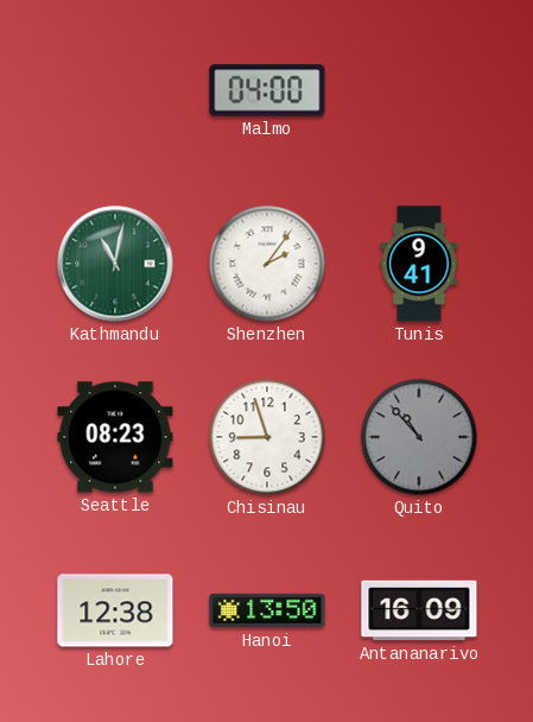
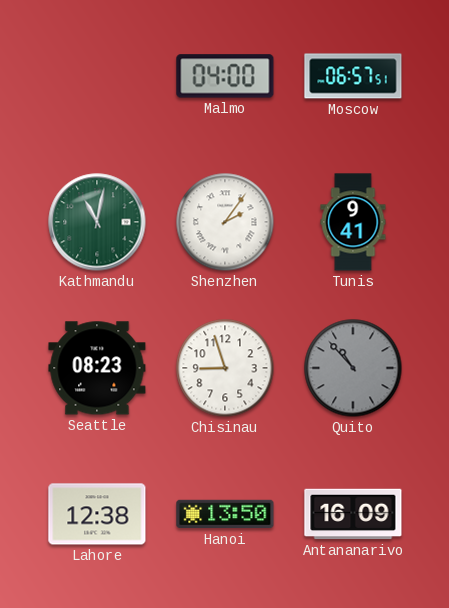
Moscow: none -> 06:57
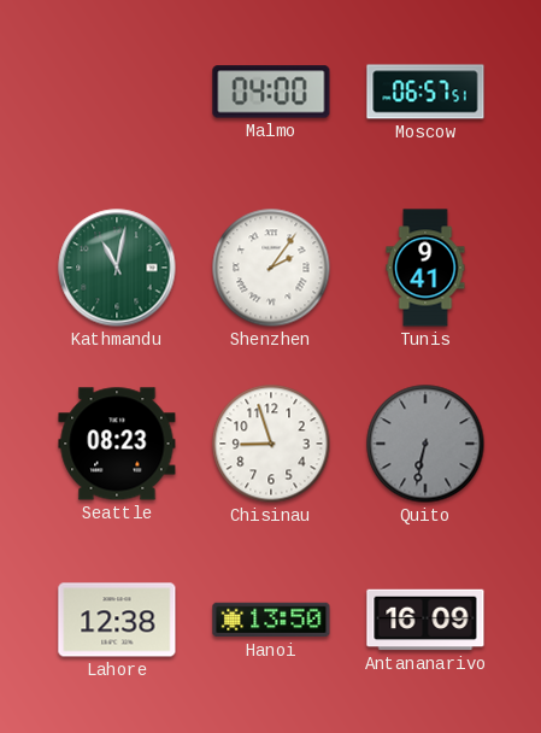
Quito: 10:53 -> 6:32
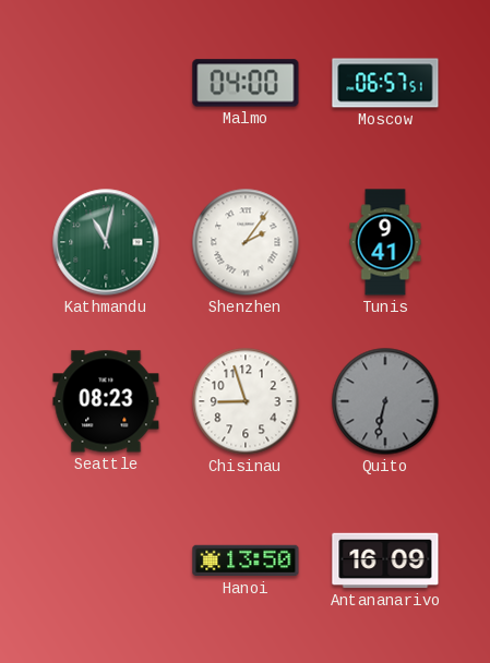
Lahore: 12:38 -> none
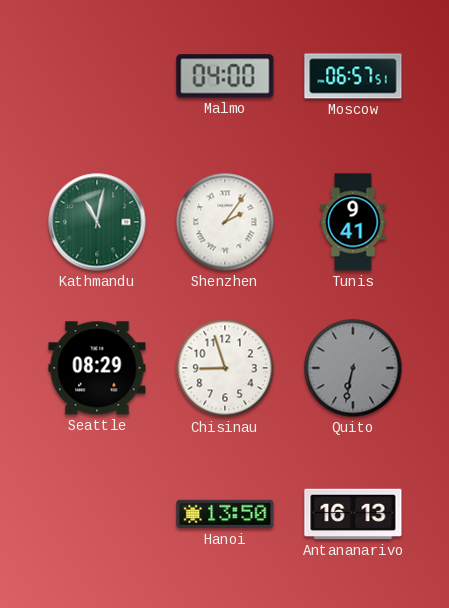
Seattle: 08:23 -> 08:29
Antananarivo: 16:09 -> 16:13
